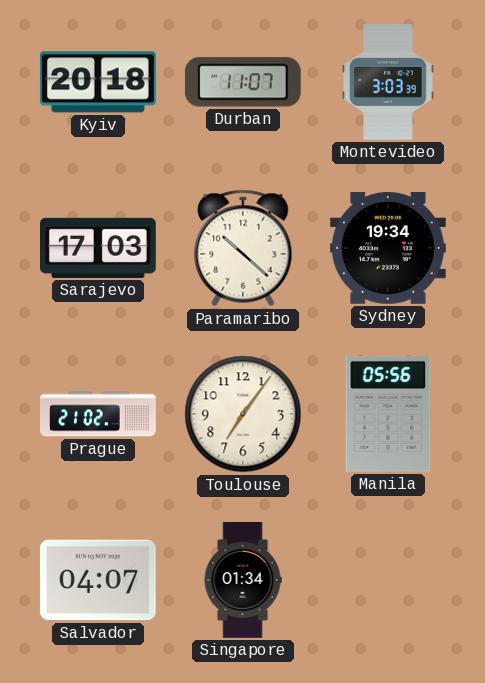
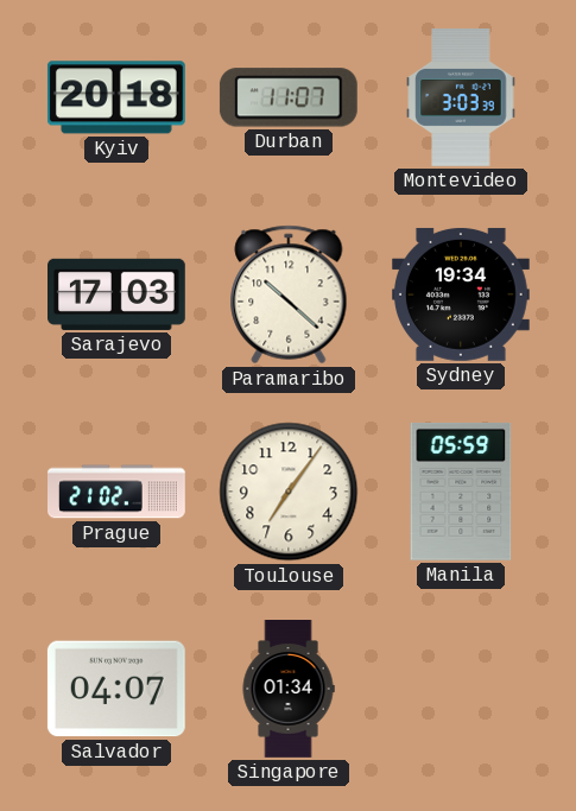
Manila: 05:56 -> 05:59
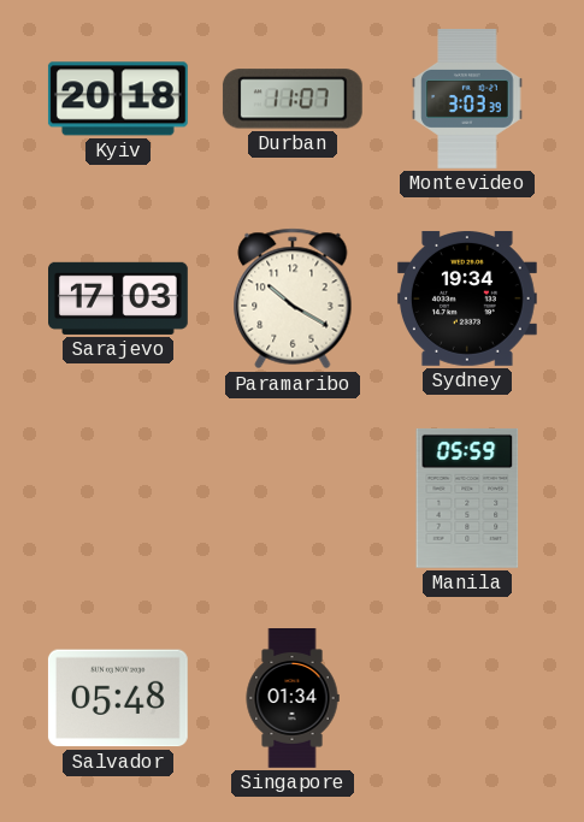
Paramaribo: 10:22 -> 10:20
Prague: 21:02 -> none
Toulouse: 7:06 -> none
Salvador: 04:07 -> 05:48
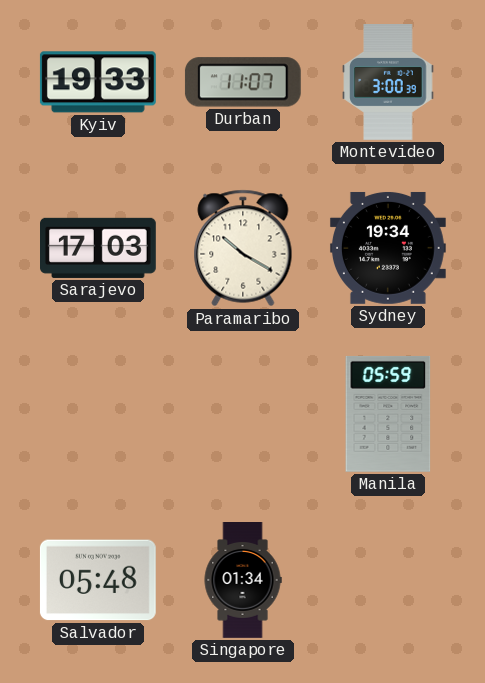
Kyiv: 20:18 -> 19:33
Montevideo: 3:03 -> 3:00
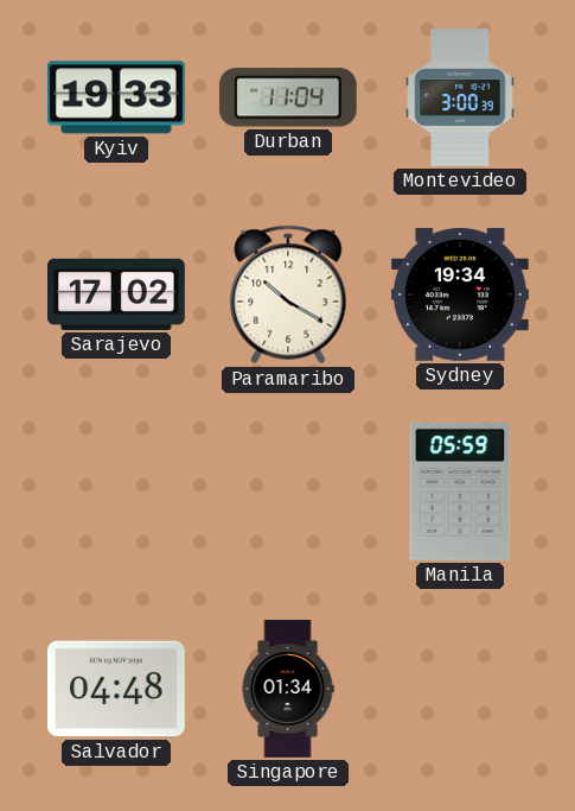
Durban: 11:07 -> 11:04
Sarajevo: 17:03 -> 17:02
Salvador: 05:48 -> 04:48
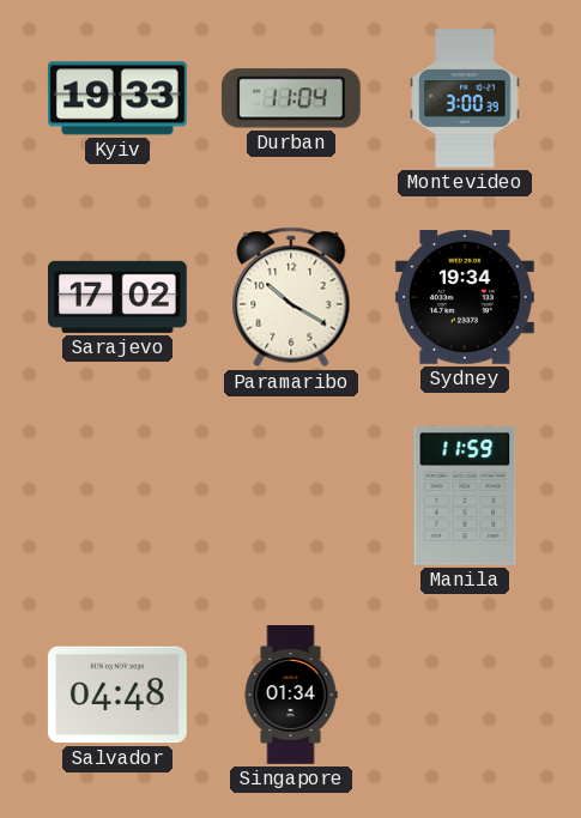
Manila: 05:59 -> 11:59
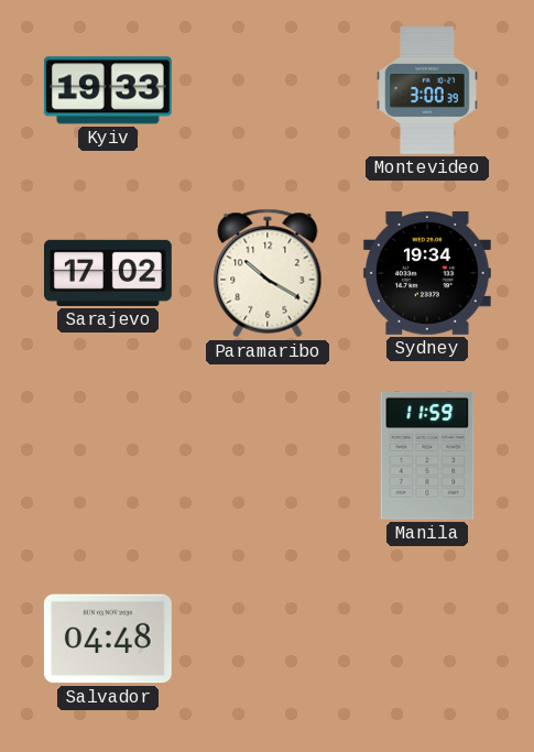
Durban: 11:04 -> none
Singapore: 01:34 -> none
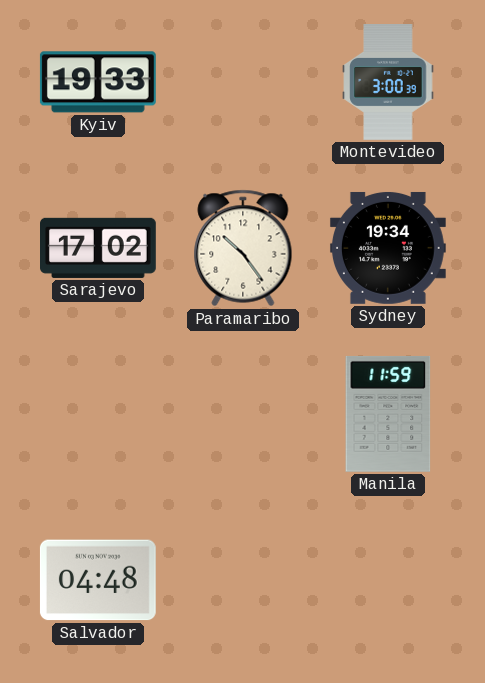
Paramaribo: 10:20 -> 10:24
